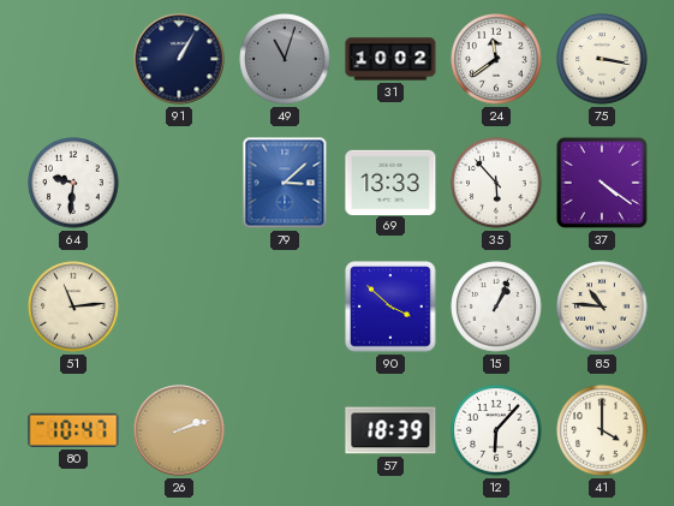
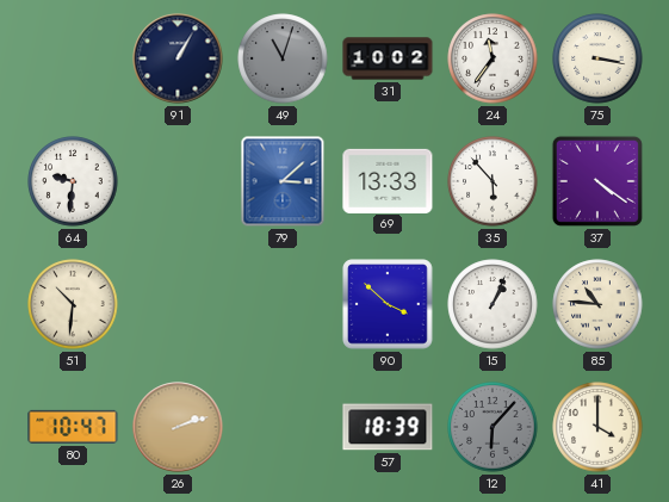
24: 11:39 -> 11:36
51: 11:14 -> 10:31
12 dial: white -> grey
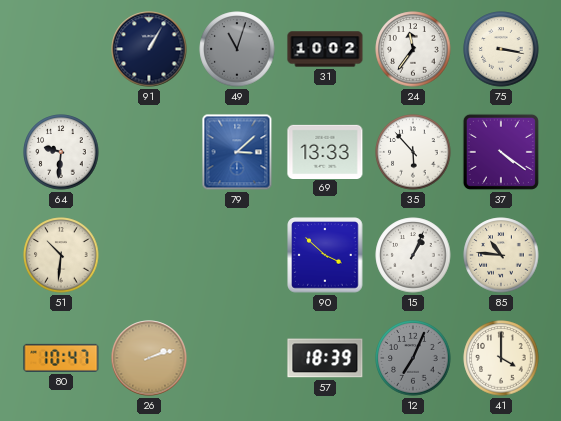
12: 6:07 -> 7:04
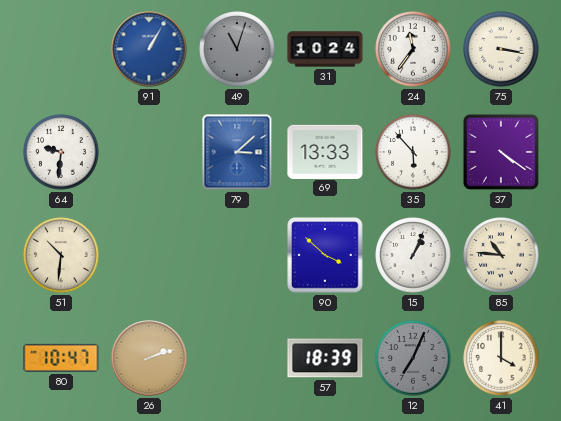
91 dial: navy -> blue
31: 10:02 -> 10:24
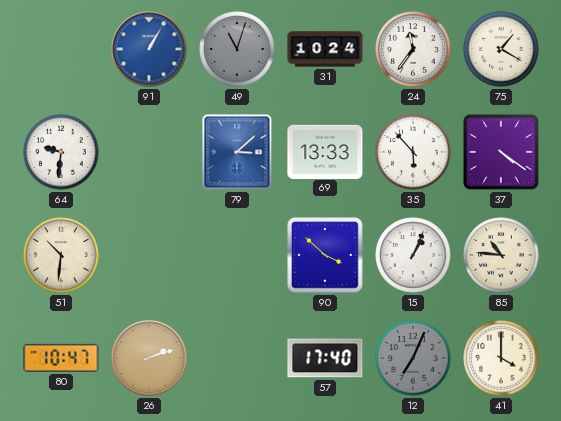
75: 3:17 -> 1:20
57: 18:39 -> 17:40
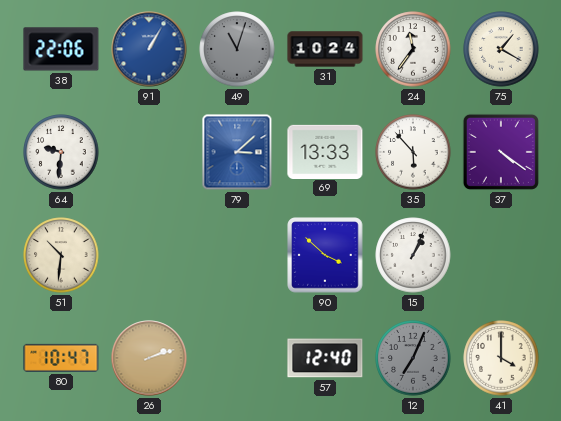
38: none -> 22:06
85: 10:46 -> none
57: 17:40 -> 12:40
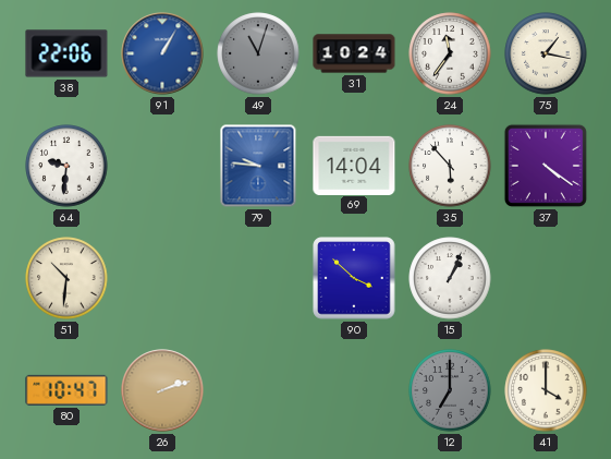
75: 1:20 -> 1:17
79: 3:08 -> 9:46
69: 13:33 -> 14:04
57: 12:40 -> none
12: 7:04 -> 7:00
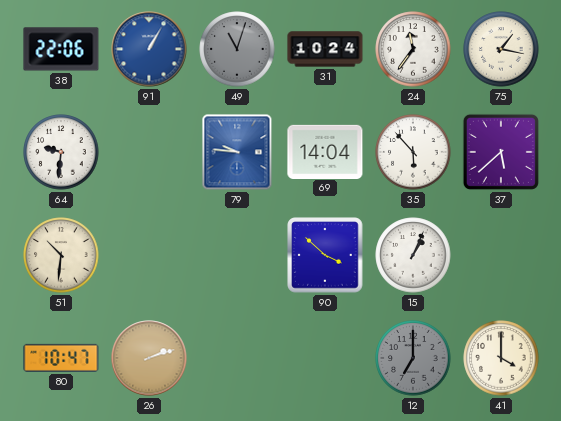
37: 4:21 -> 5:38
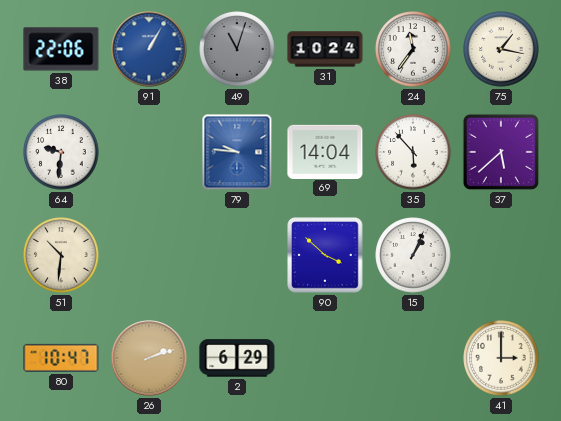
2: none -> 6:29
12: 7:00 -> none
41: 4:00 -> 3:00
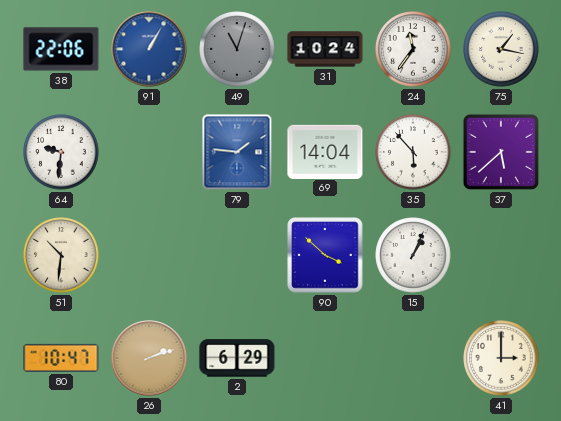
79: 9:46 -> 1:46
